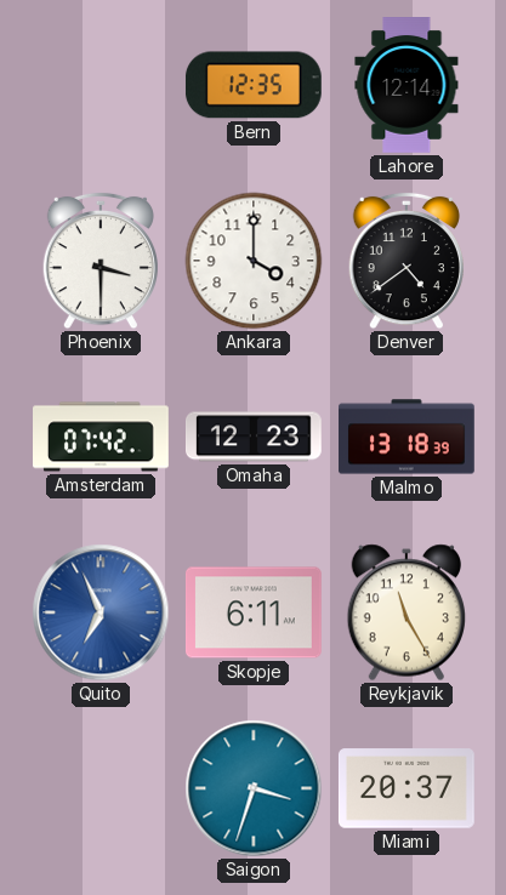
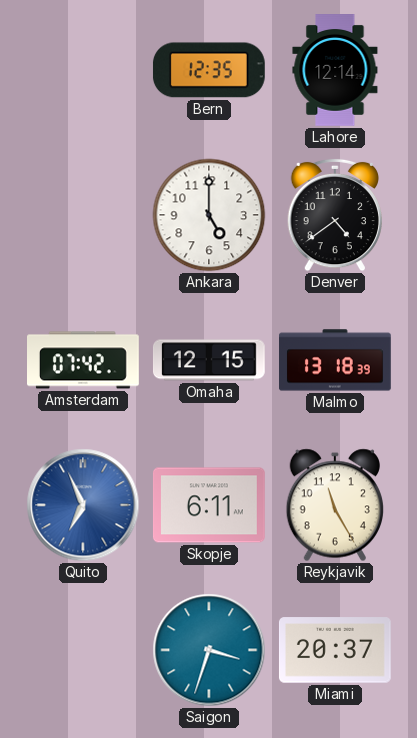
Phoenix: 3:30 -> none
Ankara: 4:00 -> 5:00
Omaha: 12:23 -> 12:15
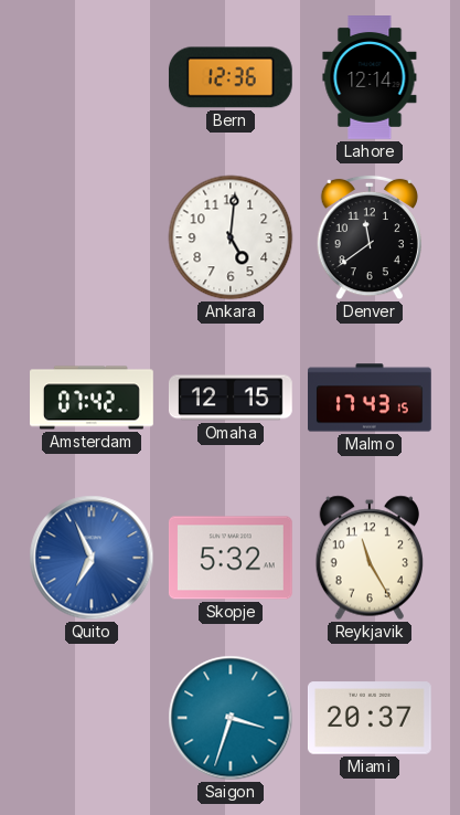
Bern: 12:35 -> 12:36
Ankara: 5:00 -> 5:01
Denver: 4:39 -> 11:39
Malmo: 13:18 -> 17:43
Skopje: 6:11 -> 5:32
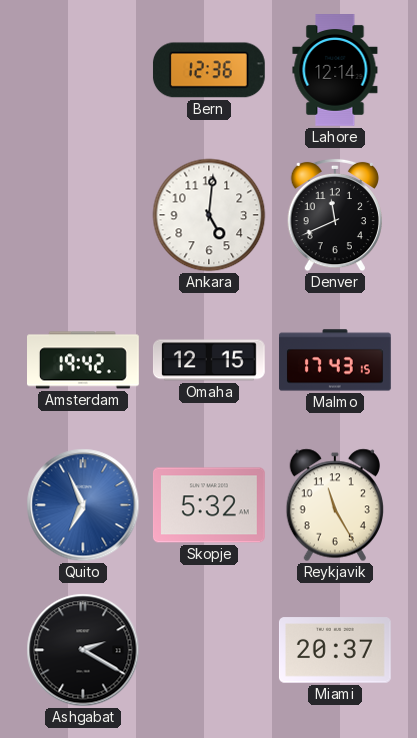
Denver: 11:39 -> 11:41
Amsterdam: 07:42 -> 19:42
Ashgabat: none -> 2:20
Saigon: 3:33 -> none
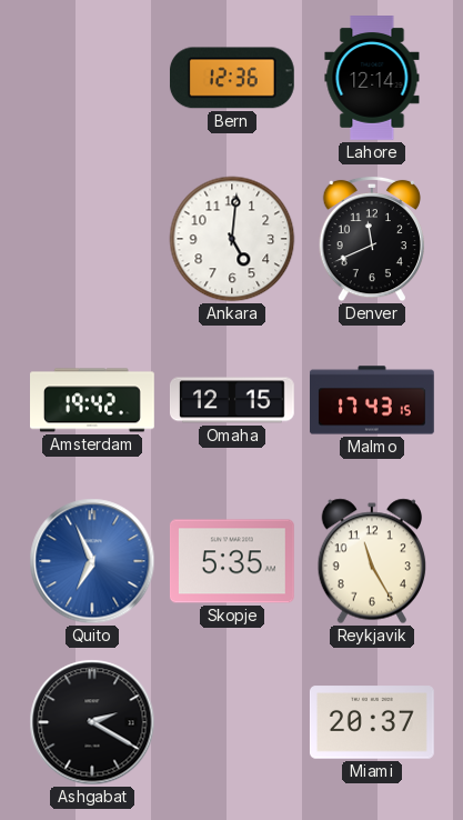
Skopje: 5:32 -> 5:35
